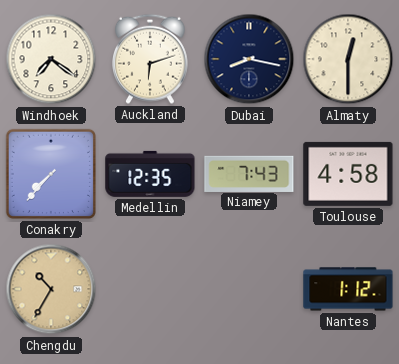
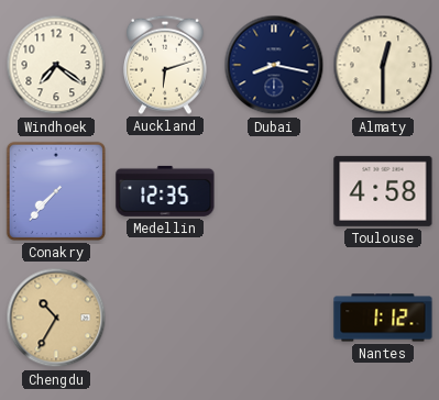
Niamey: 7:43 -> none
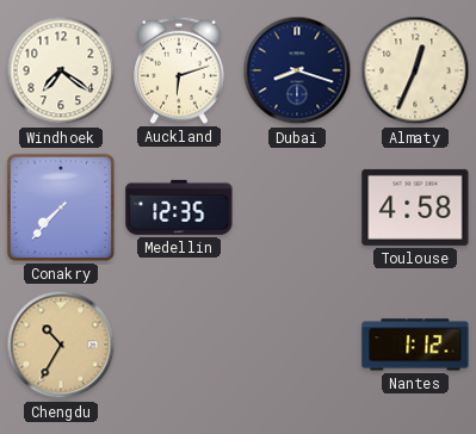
Dubai: 8:17 -> 8:18
Almaty: 12:30 -> 12:34
